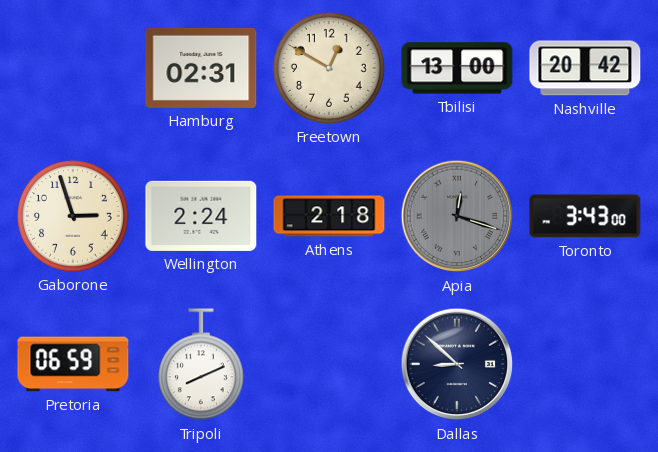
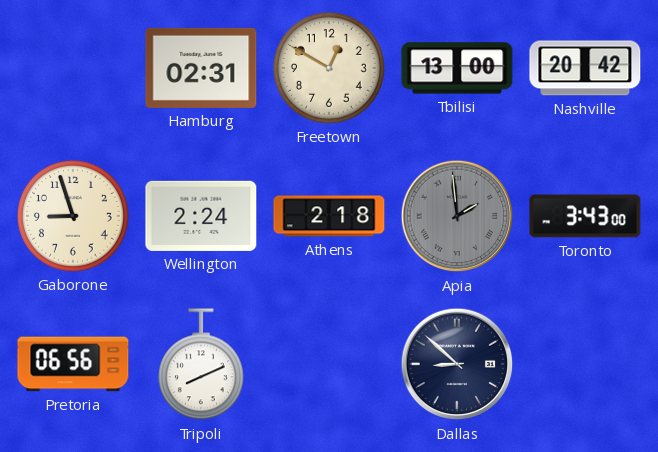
Gaborone: 2:57 -> 8:57
Apia: 12:18 -> 1:59
Pretoria: 06:59 -> 06:56
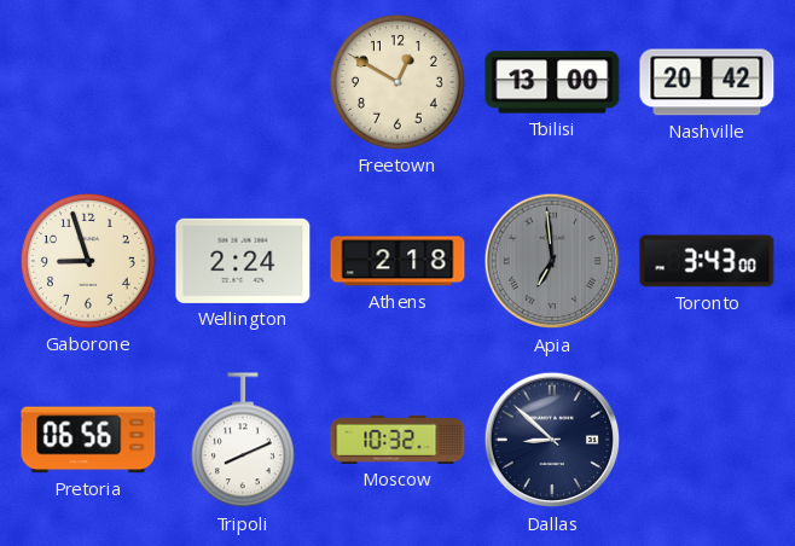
Hamburg: 02:31 -> none
Apia: 1:59 -> 6:59
Moscow: none -> 10:32
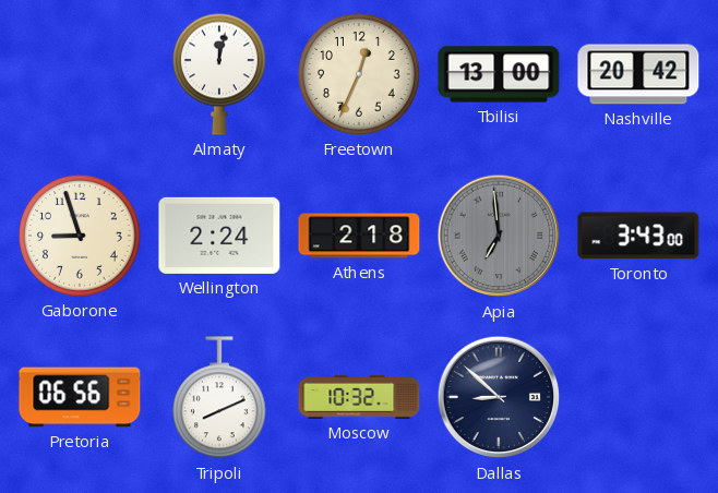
Almaty: none -> 12:02
Freetown: 12:50 -> 12:34
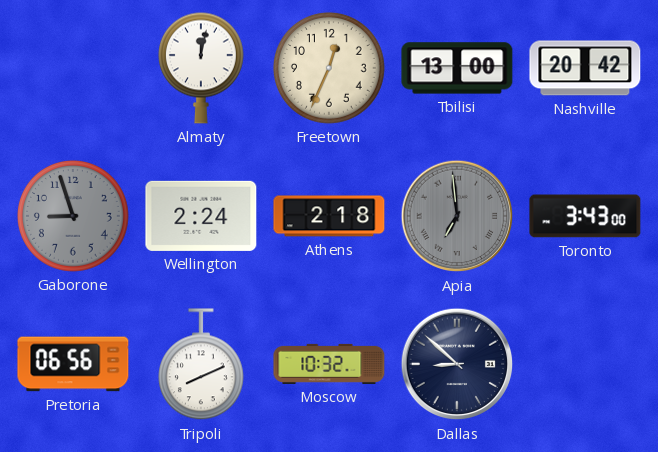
Gaborone dial: cream -> grey
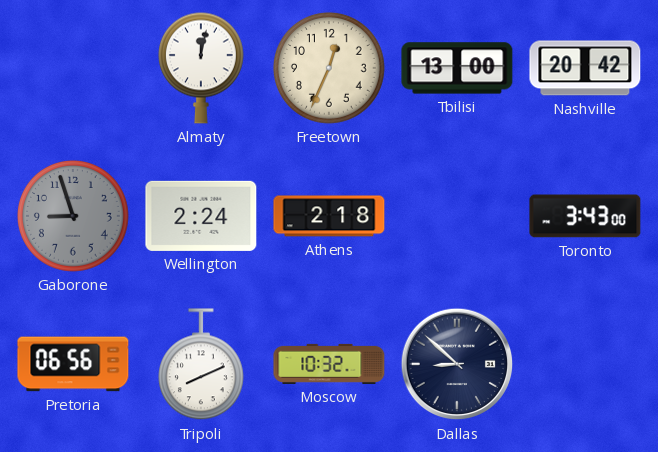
Apia: 6:59 -> none
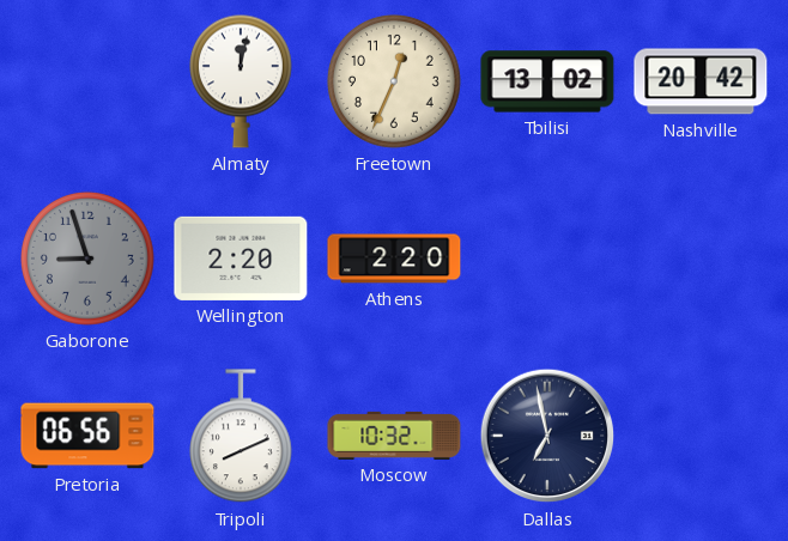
Tbilisi: 13:00 -> 13:02
Wellington: 2:24 -> 2:20
Athens: 2:18 -> 2:20
Toronto: 3:43 -> none
Dallas: 8:52 -> 6:58
